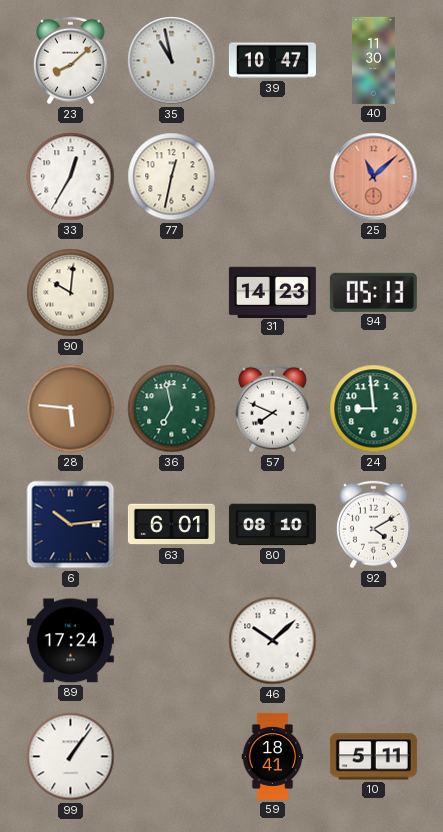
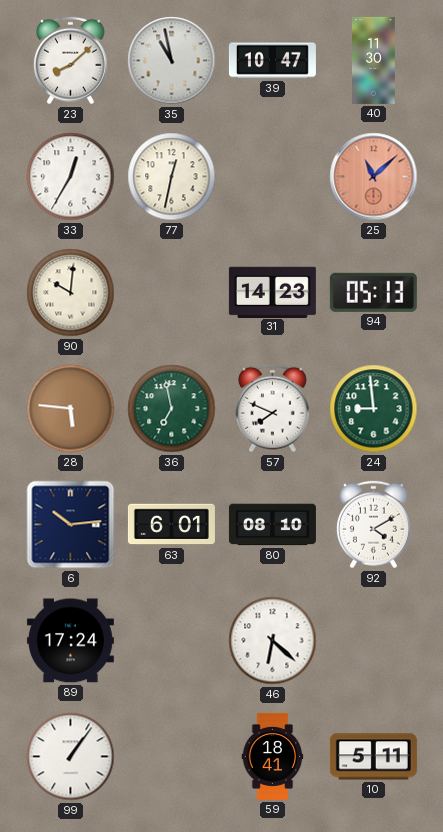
46: 10:08 -> 6:22
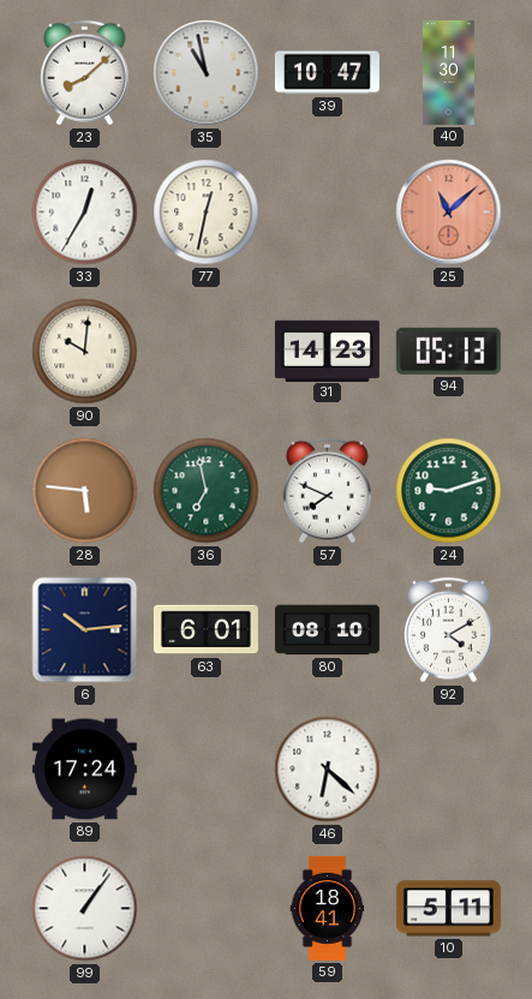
24: 8:59 -> 9:12
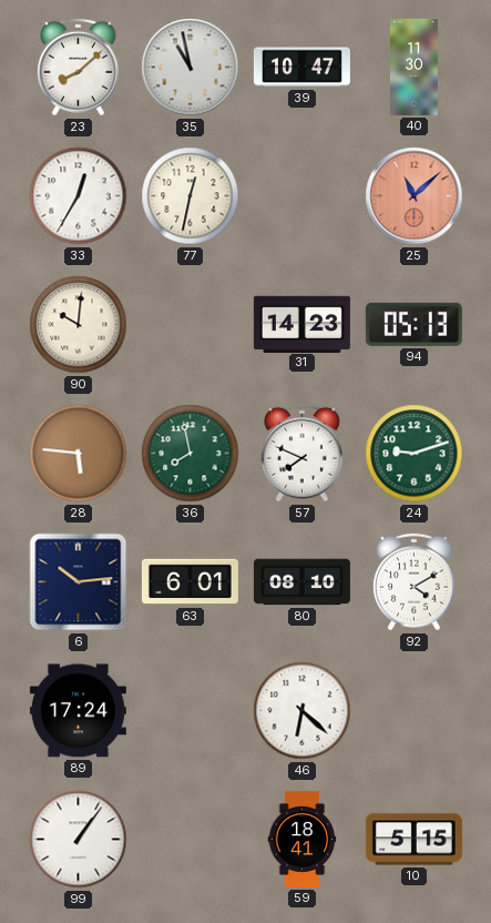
36: 6:58 -> 7:58
10: 5:11 -> 5:15
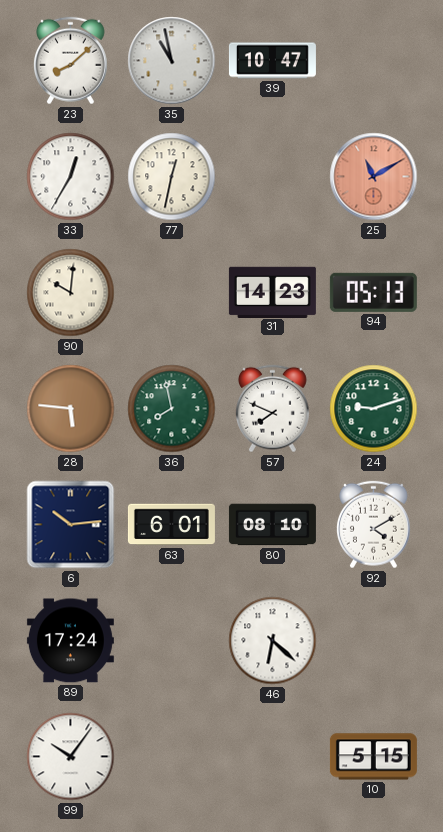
40: 11:30 -> none
25: 11:08 -> 11:10
99: 1:06 -> 10:06
59: 18:41 -> none
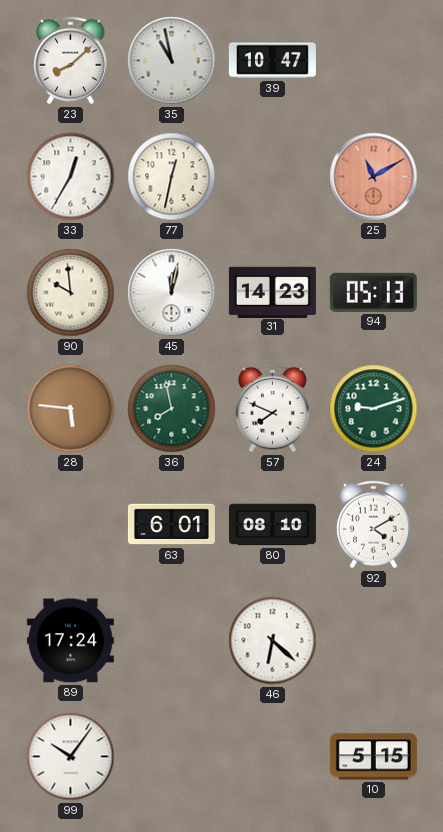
90: 10:01 -> 9:59
45: none -> 12:02
6: 10:14 -> none
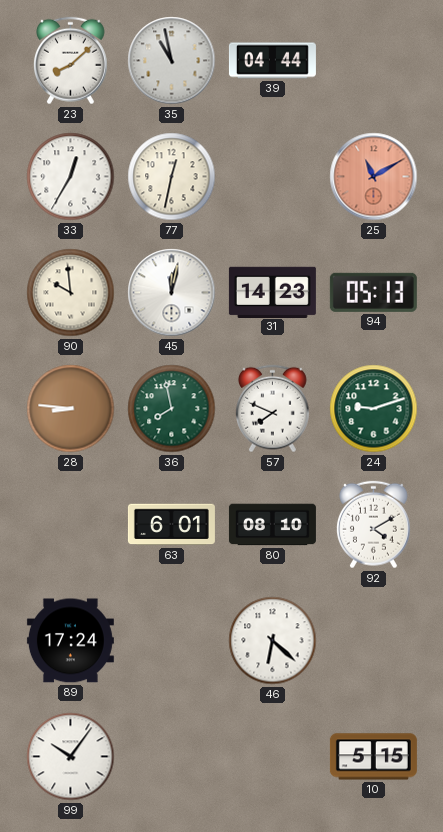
39: 10:47 -> 04:44
28: 5:46 -> 8:46
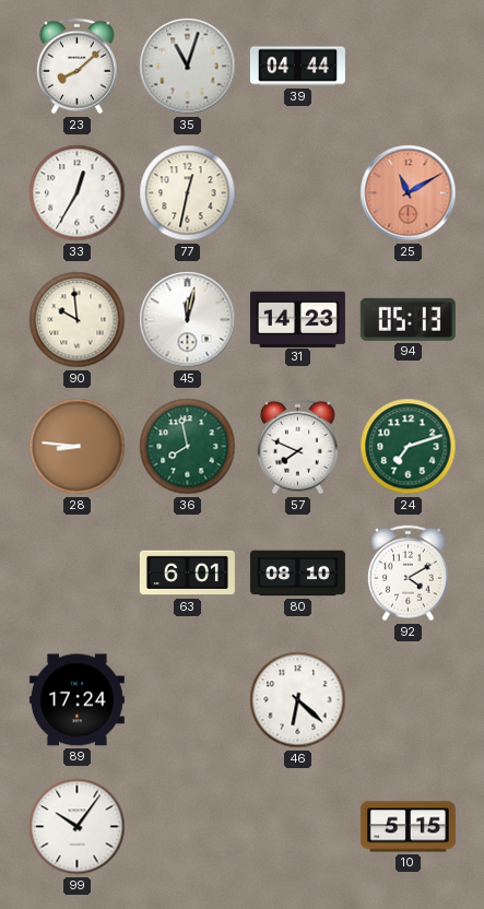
35: 10:58 -> 11:03
24: 9:12 -> 7:12
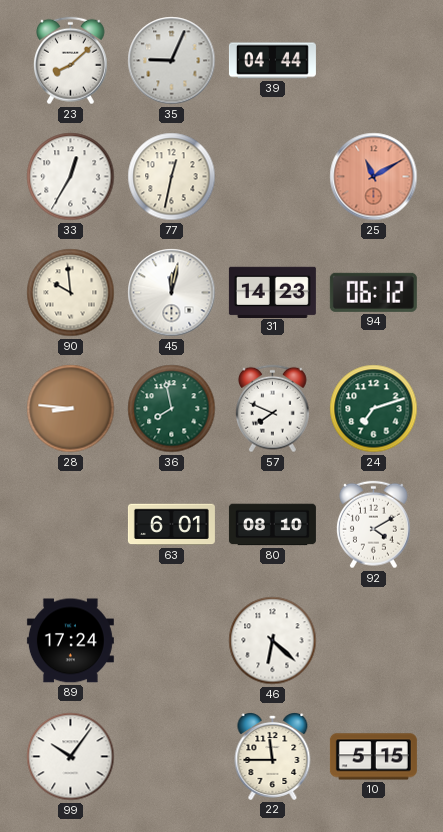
35: 11:03 -> 9:04
94: 05:13 -> 06:12
22: none -> 11:45
